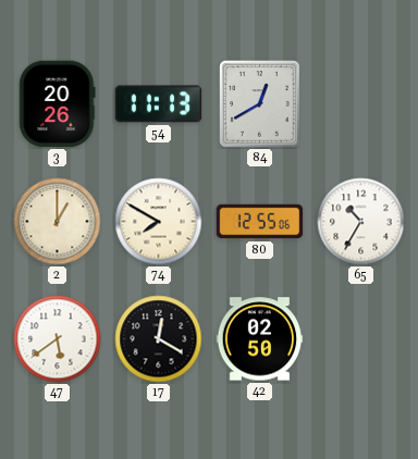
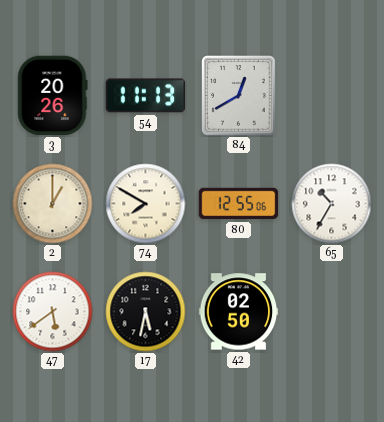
17: 12:20 -> 5:32
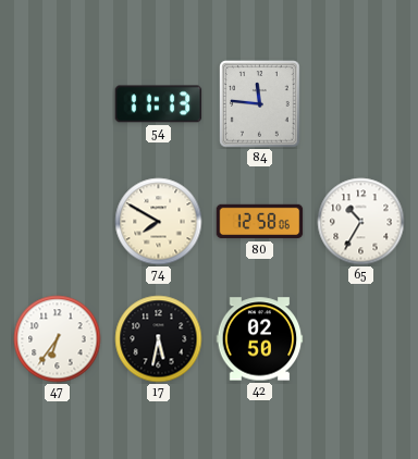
3: 20:26 -> none
84: 12:40 -> 11:46
2: 1:00 -> none
80: 12:55 -> 12:58
47: 5:39 -> 6:36
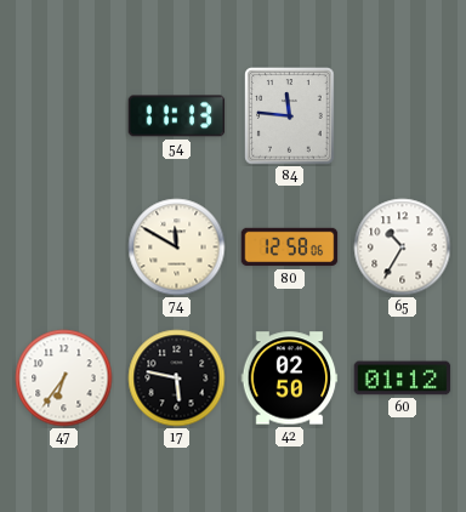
74: 7:50 -> 11:50
17: 5:32 -> 5:47
60: none -> 01:12
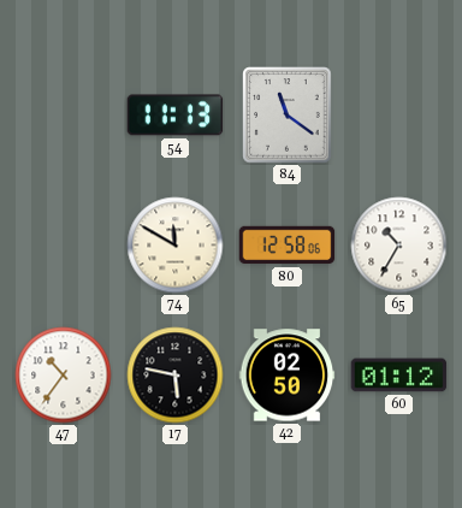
84: 11:46 -> 11:21
47: 6:36 -> 10:36
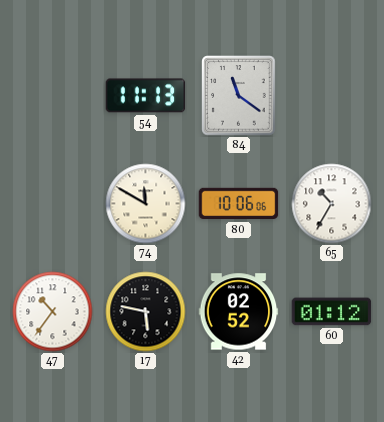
80: 12:58 -> 10:06
42: 02:50 -> 02:52
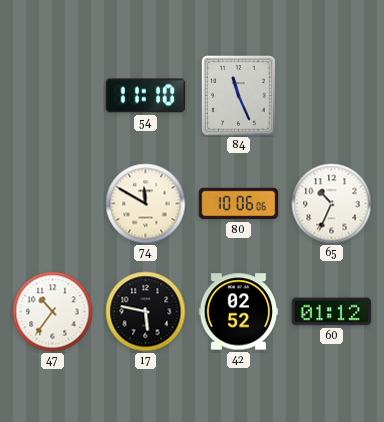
54: 11:13 -> 11:10
84: 11:21 -> 11:26
65: 10:35 -> 10:34
